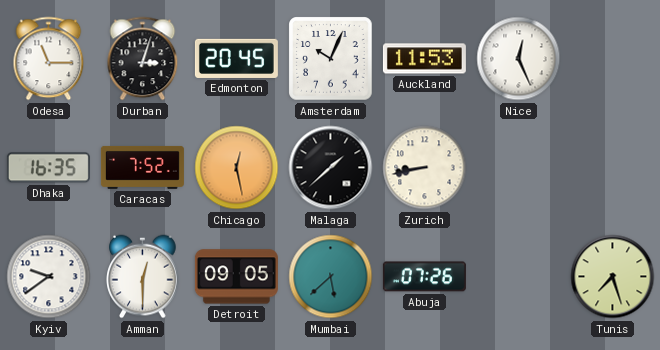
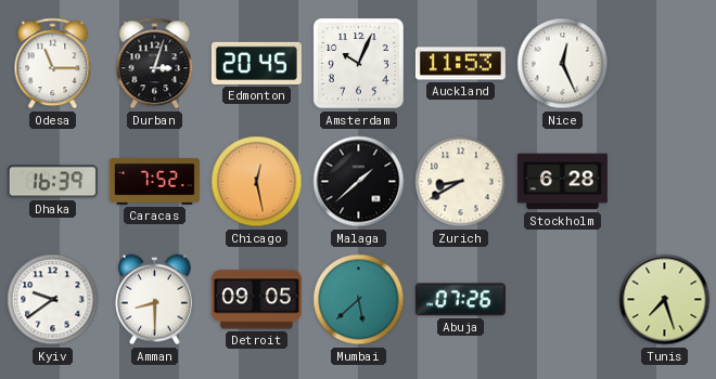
Dhaka: 16:35 -> 16:39
Zurich: 8:43 -> 8:40
Stockholm: none -> 6:28
Amman: 12:30 -> 8:30
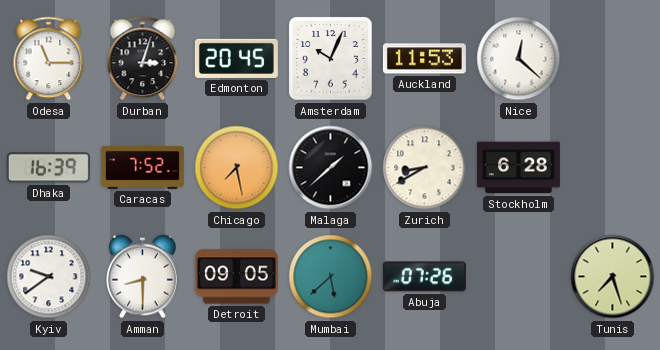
Nice: 12:26 -> 12:22
Chicago: 12:28 -> 7:28
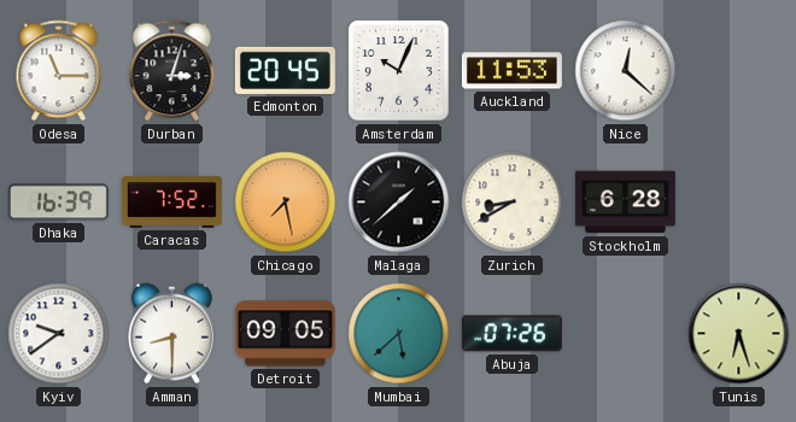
Tunis: 7:27 -> 6:27
